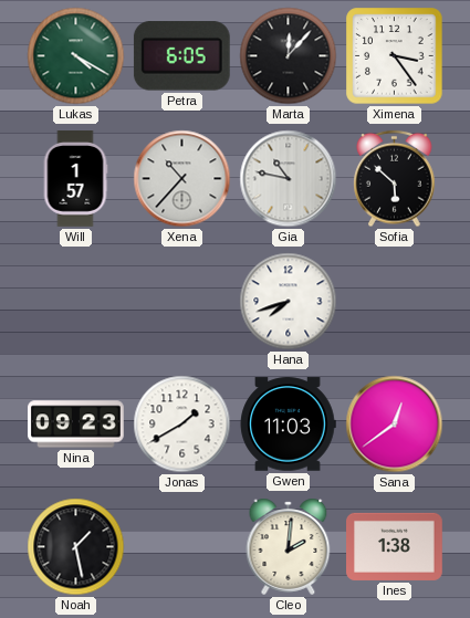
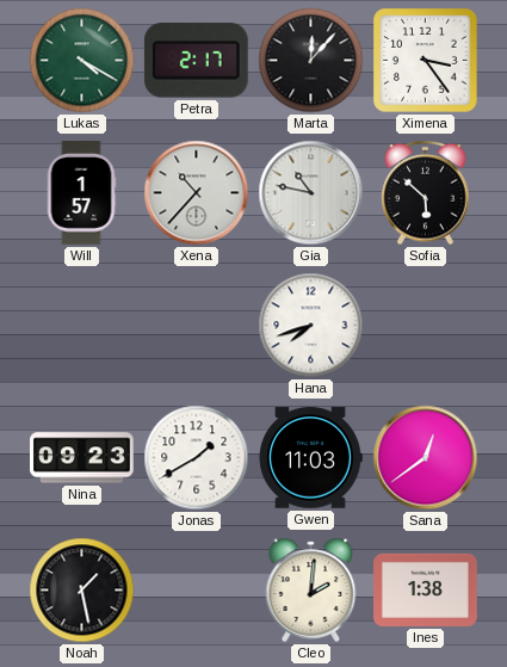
Petra: 6:05 -> 2:17
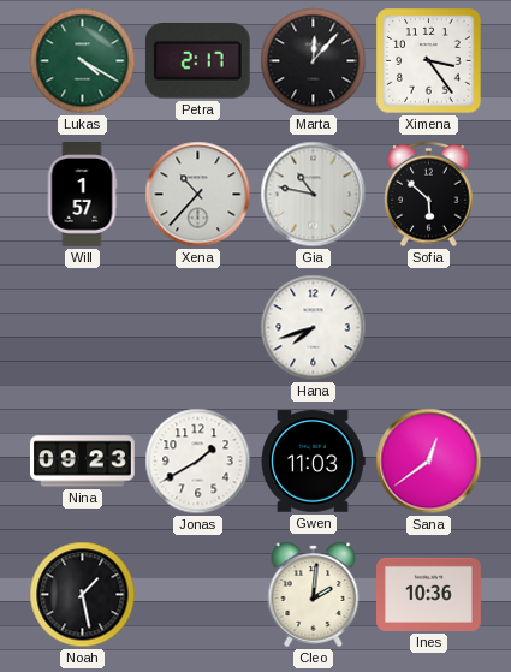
Ines: 1:38 -> 10:36
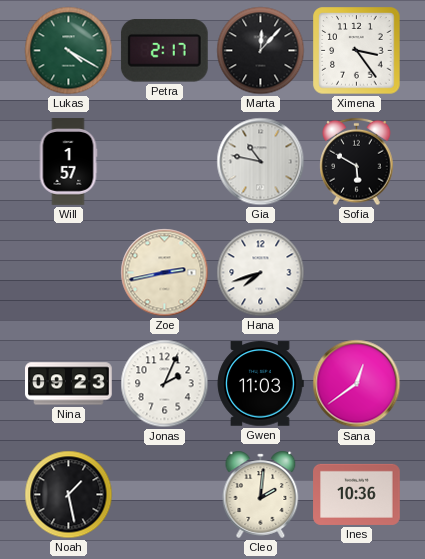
Xena: 10:37 -> none
Sofia: 5:52 -> 5:50
Zoe: none -> 2:43
Jonas: 1:40 -> 2:04
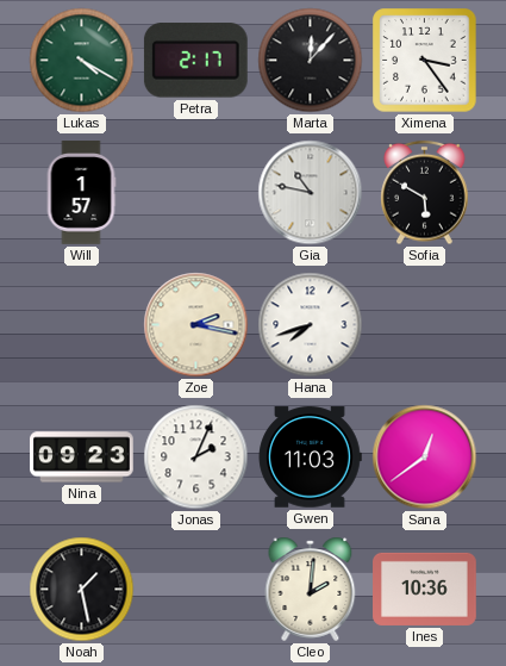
Zoe: 2:43 -> 2:17
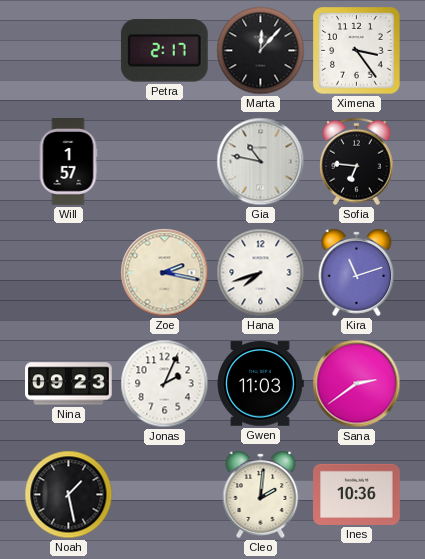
Lukas: 4:20 -> none
Sofia: 5:50 -> 6:46
Kira: none -> 11:12
Sana: 12:39 -> 2:39
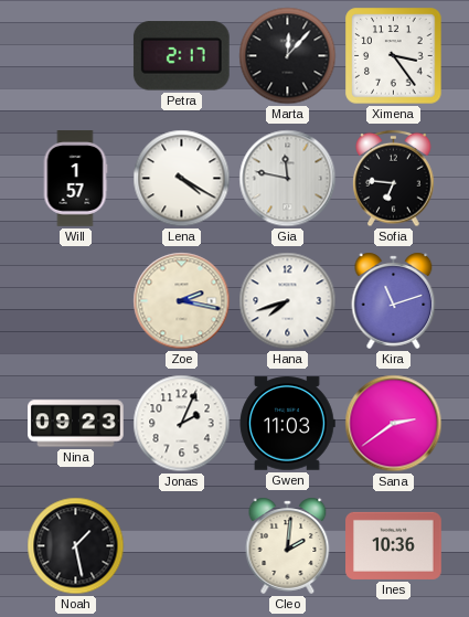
Lena: none -> 4:20
Gia: 10:47 -> 11:47
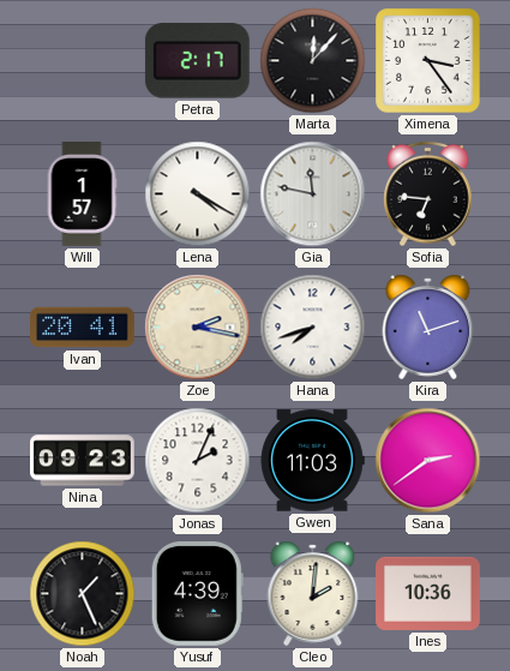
Ivan: none -> 20:41
Noah: 1:28 -> 1:26
Yusuf: none -> 4:39
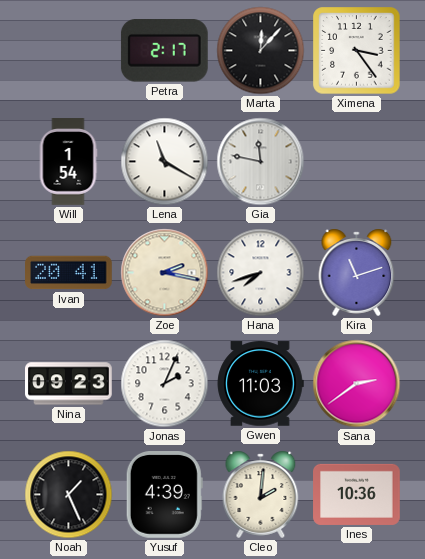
Will: 1:57 -> 1:54
Lena: 4:20 -> 11:20
Sofia: 6:46 -> none
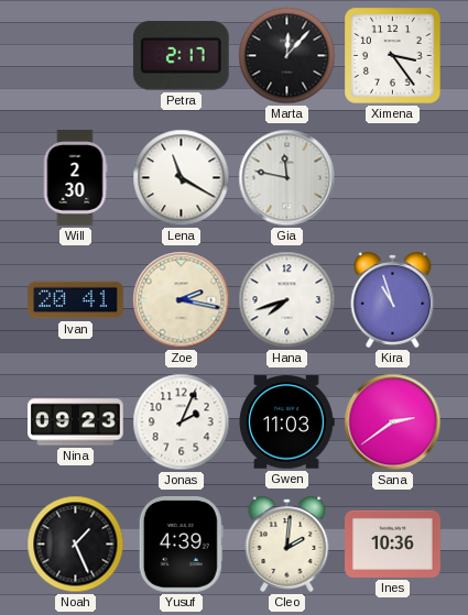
Will: 1:54 -> 2:30
Kira: 11:12 -> 10:57
